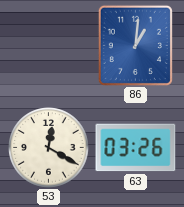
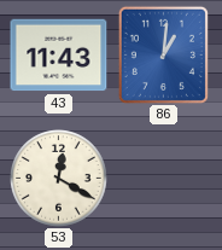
43: none -> 11:43
63: 03:26 -> none
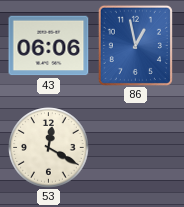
43: 11:43 -> 06:06
86: 1:01 -> 12:58
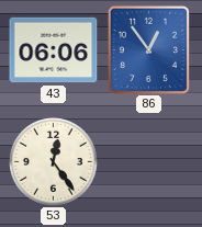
86: 12:58 -> 12:54
53: 12:20 -> 12:24
